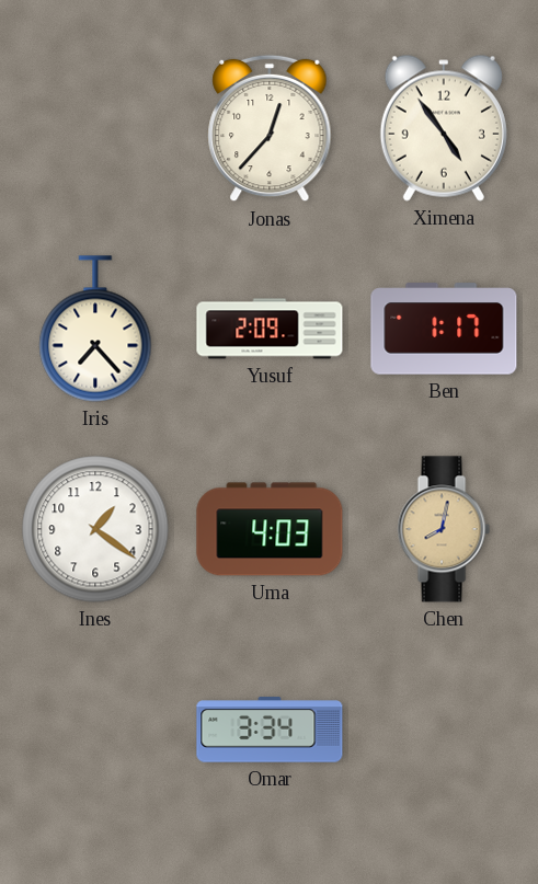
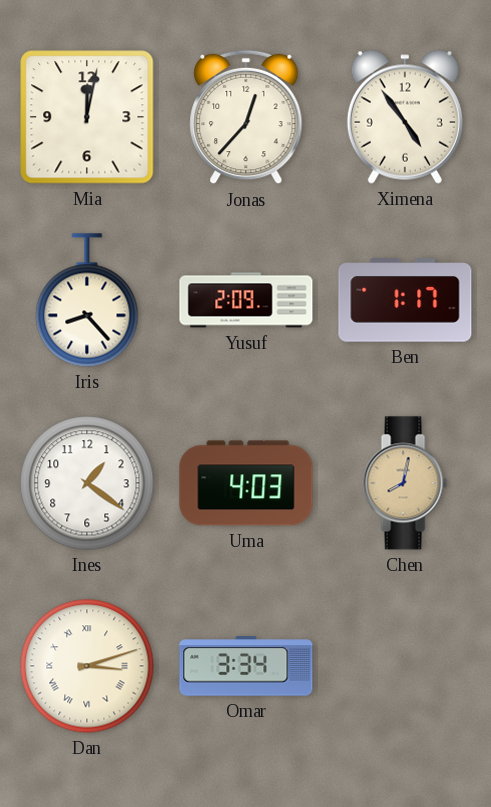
Mia: none -> 12:02
Iris: 7:23 -> 8:23
Dan: none -> 3:12
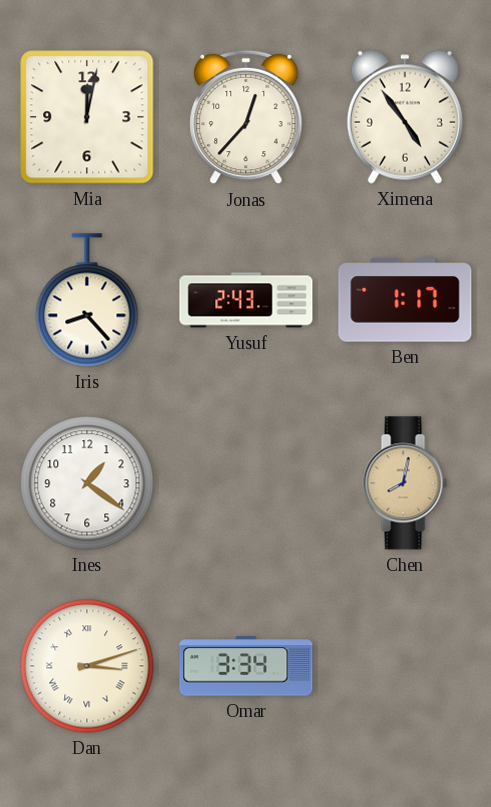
Yusuf: 2:09 -> 2:43
Uma: 4:03 -> none
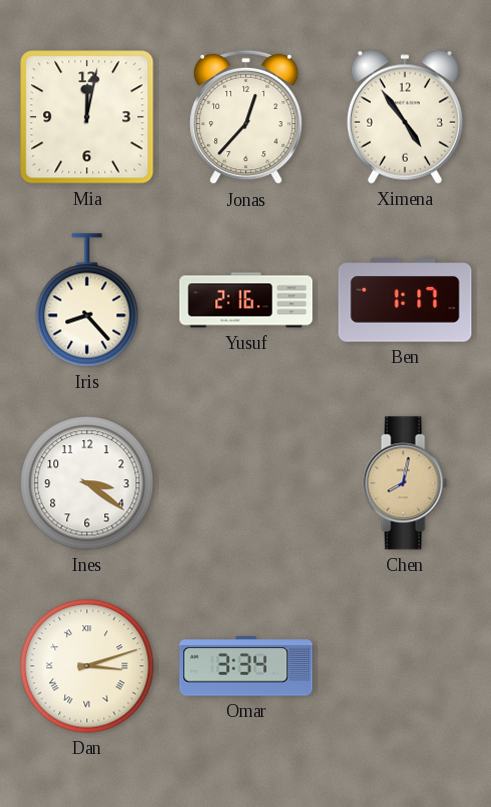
Yusuf: 2:43 -> 2:16
Ines: 1:21 -> 3:21
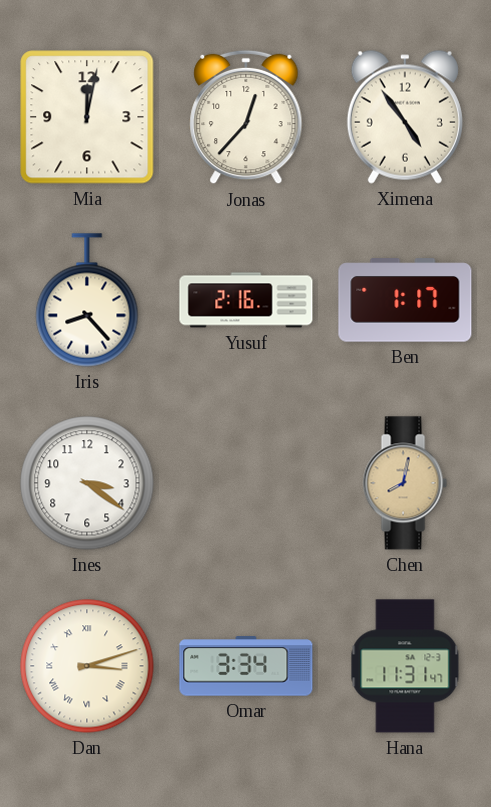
Hana: none -> 11:31
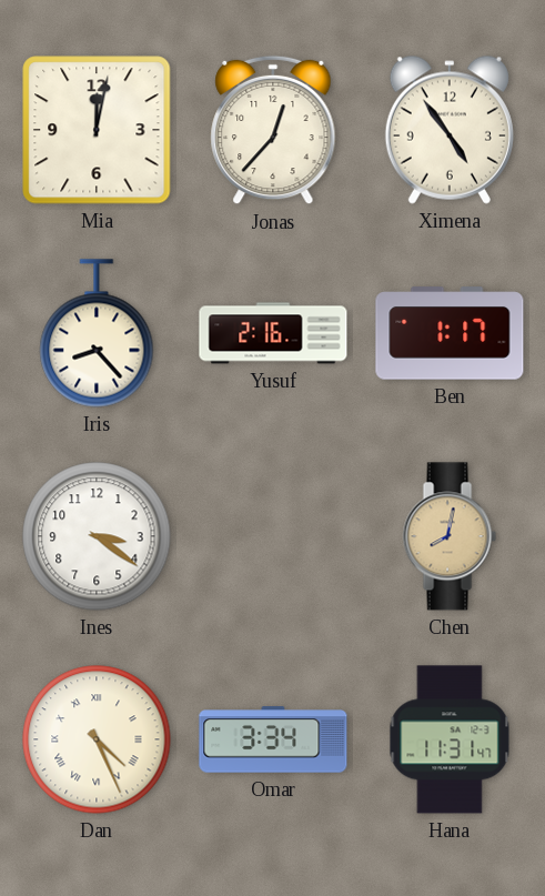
Dan: 3:12 -> 4:26
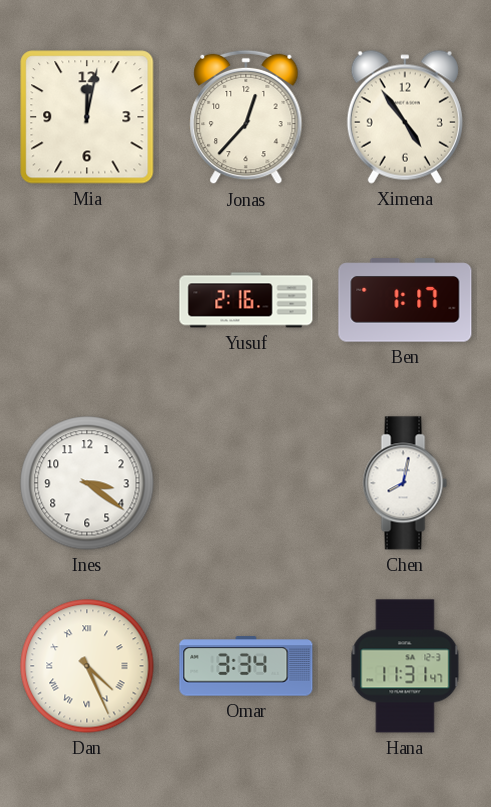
Iris: 8:23 -> none
Chen dial: champagne -> white
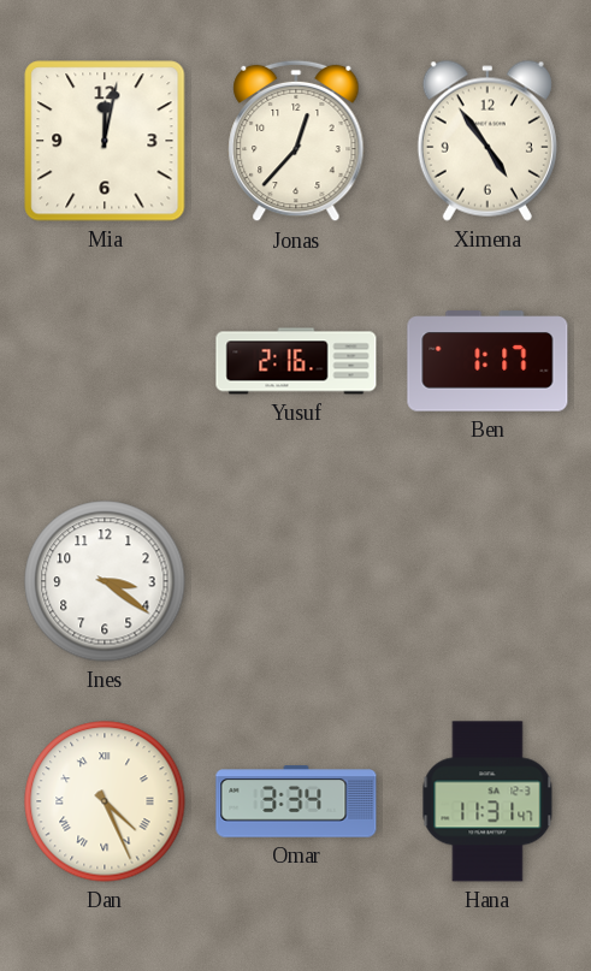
Chen: 8:02 -> none
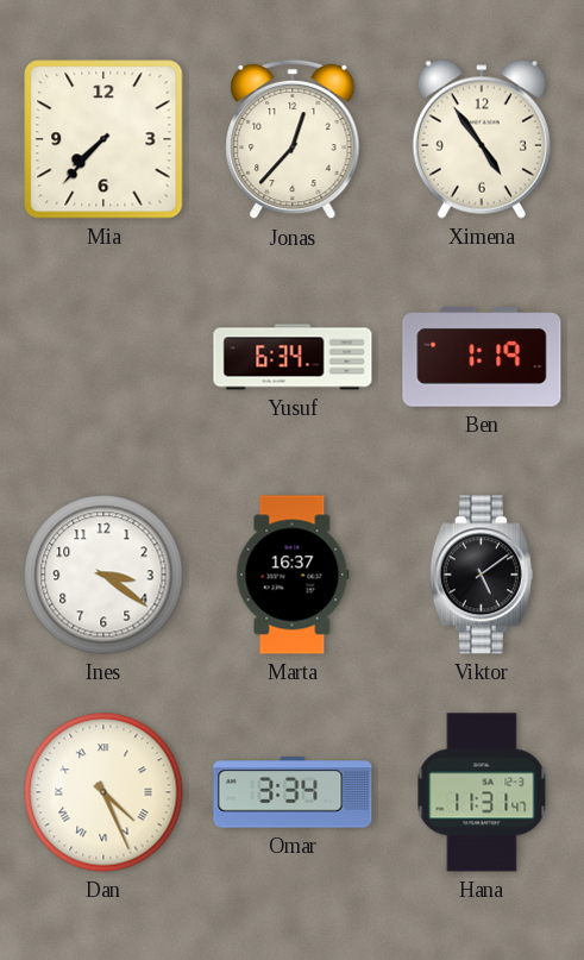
Mia: 12:02 -> 7:37
Yusuf: 2:16 -> 6:34
Ben: 1:17 -> 1:19
Marta: none -> 16:37
Viktor: none -> 5:09
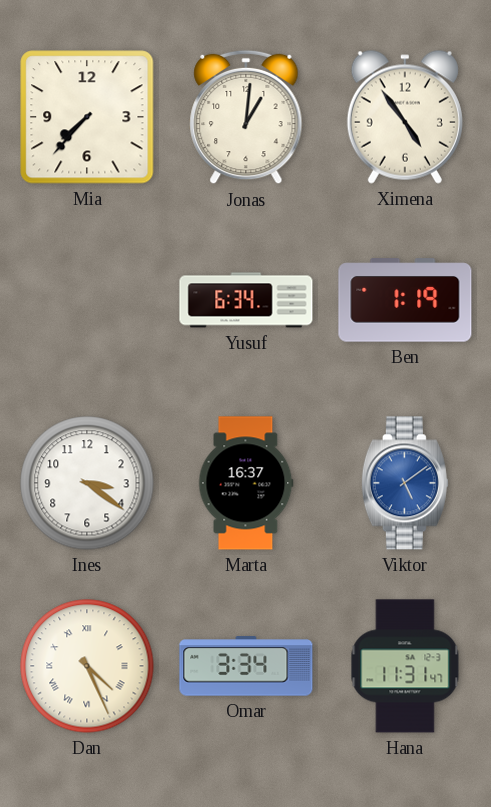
Jonas: 12:37 -> 1:01
Viktor dial: black -> blue
